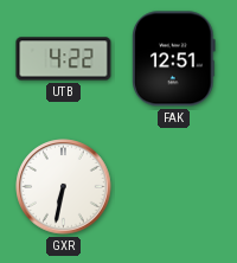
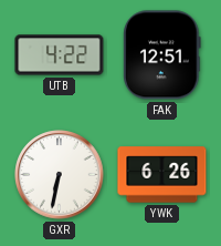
YWK: none -> 6:26
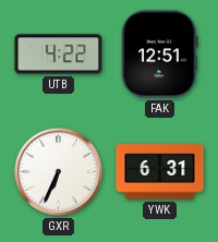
GXR: 6:32 -> 6:34
YWK: 6:26 -> 6:31
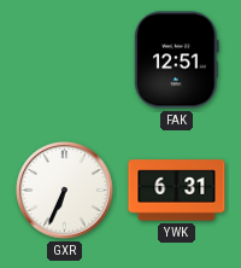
UTB: 4:22 -> none
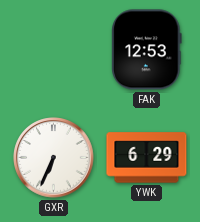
FAK: 12:51 -> 12:53
YWK: 6:31 -> 6:29
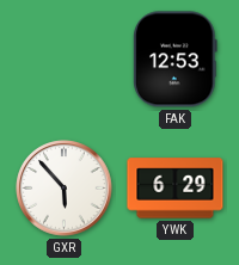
GXR: 6:34 -> 5:53
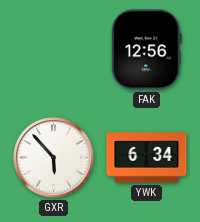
FAK: 12:53 -> 12:56
YWK: 6:29 -> 6:34
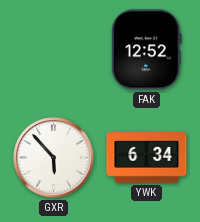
FAK: 12:56 -> 12:52
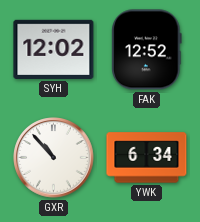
SYH: none -> 12:02
GXR: 5:53 -> 10:53
